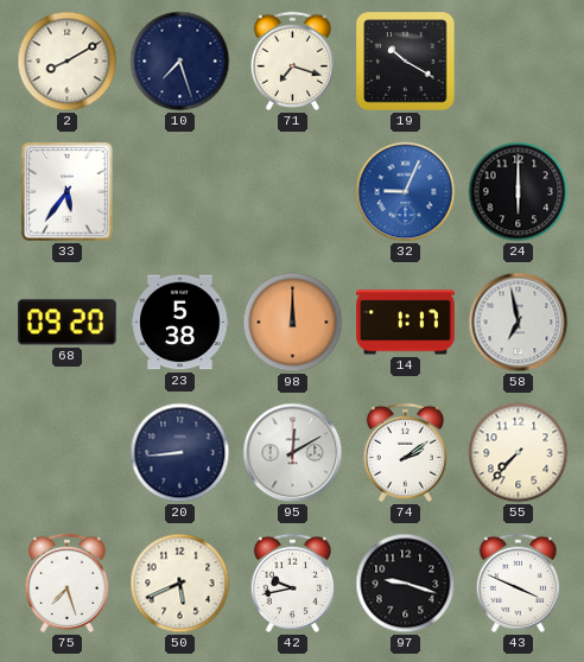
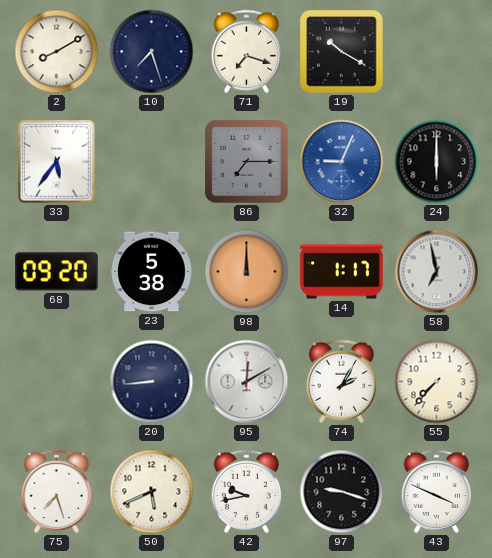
86: none -> 7:15
74: 2:09 -> 2:05
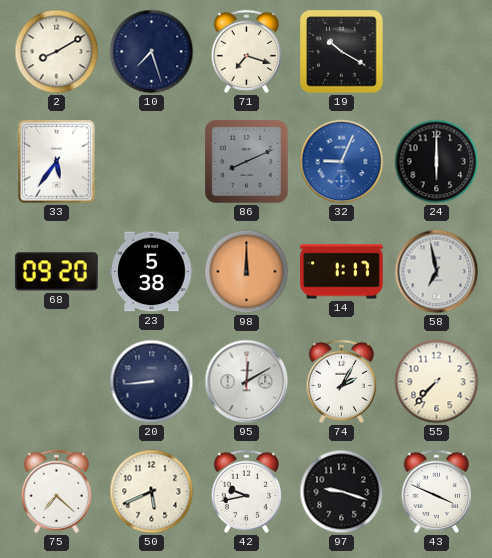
86: 7:15 -> 8:11
75: 7:27 -> 7:22
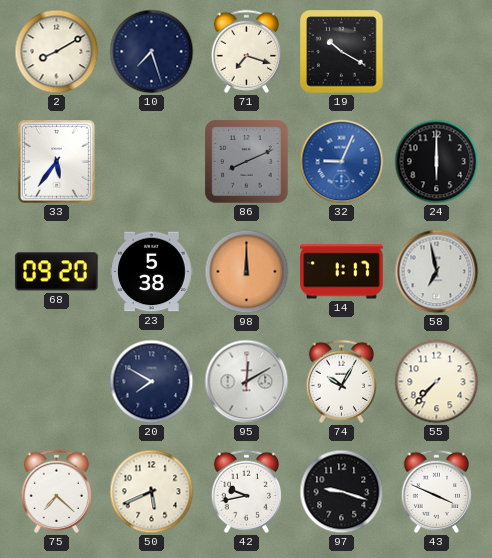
20: 8:44 -> 7:50
74: 2:05 -> 10:05
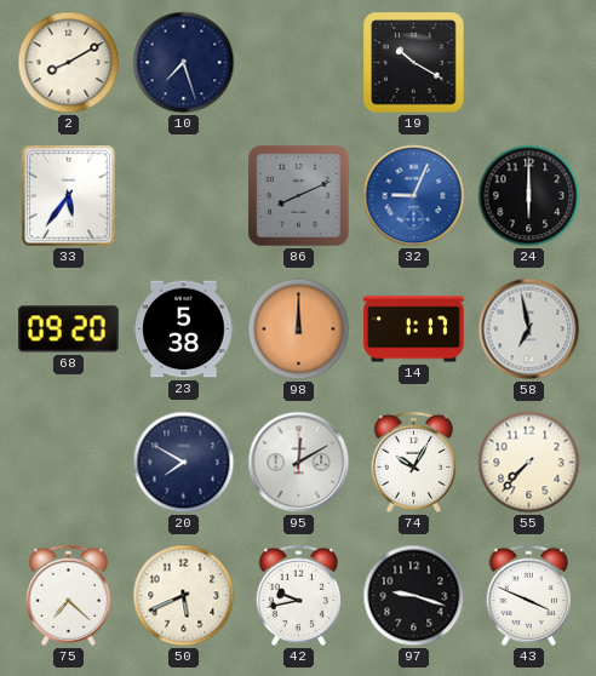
71: 7:18 -> none
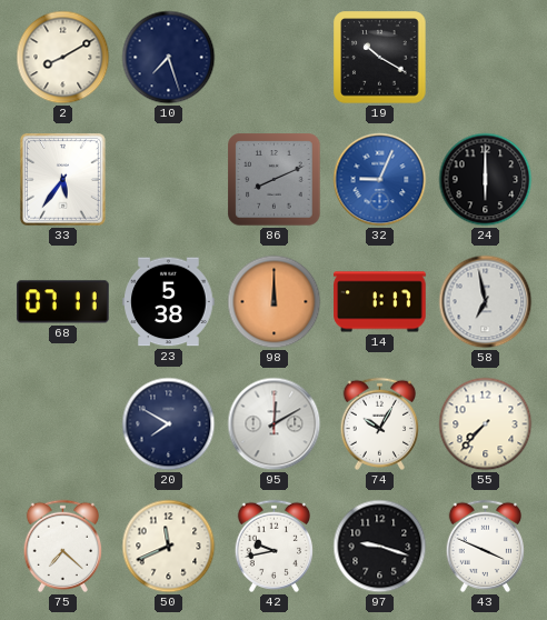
68: 09:20 -> 07:11
50: 5:41 -> 11:41
